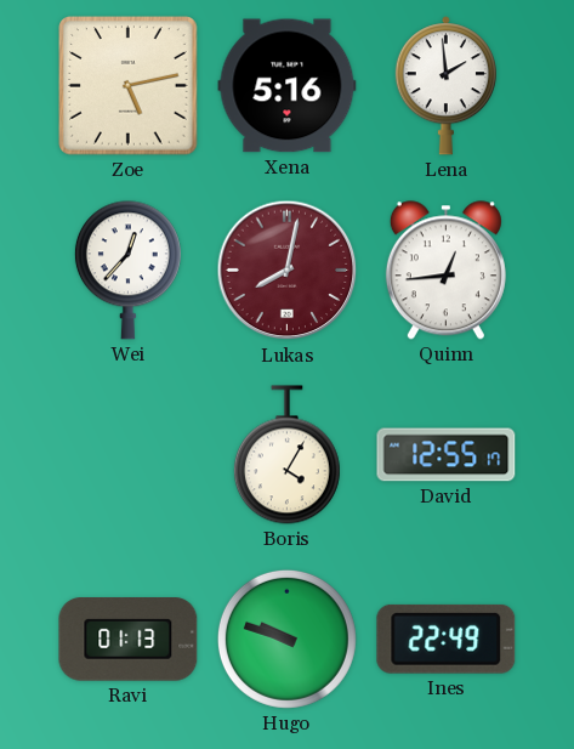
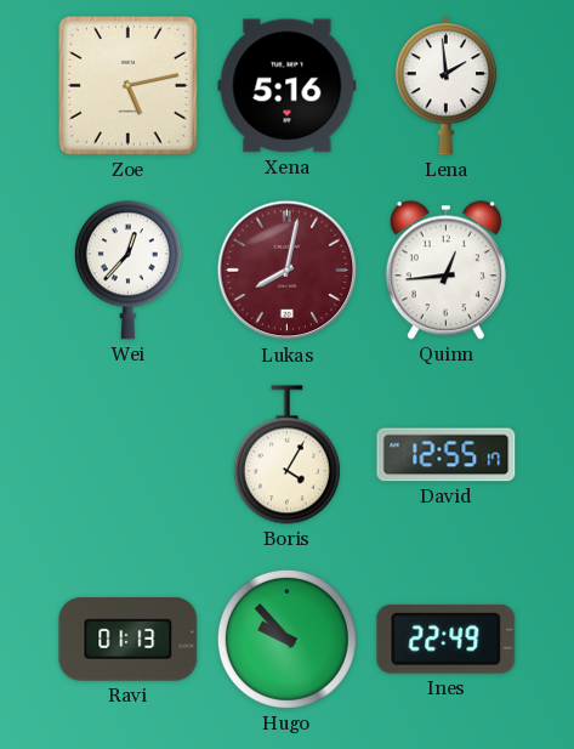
Hugo: 9:48 -> 9:53
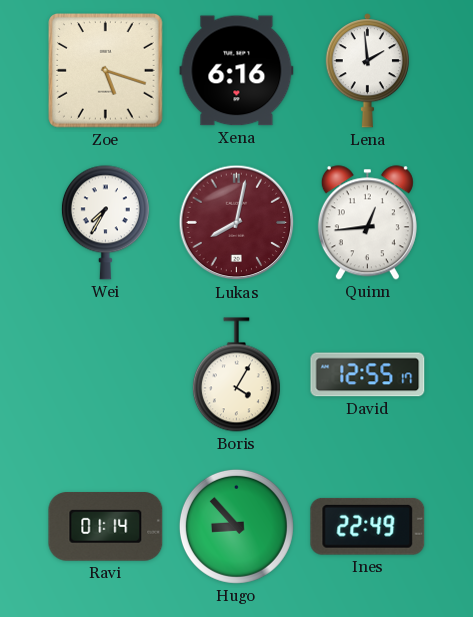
Zoe: 5:13 -> 5:18
Xena: 5:16 -> 6:16
Wei: 12:37 -> 7:35
Ravi: 01:13 -> 01:14
Hugo: 9:53 -> 8:53
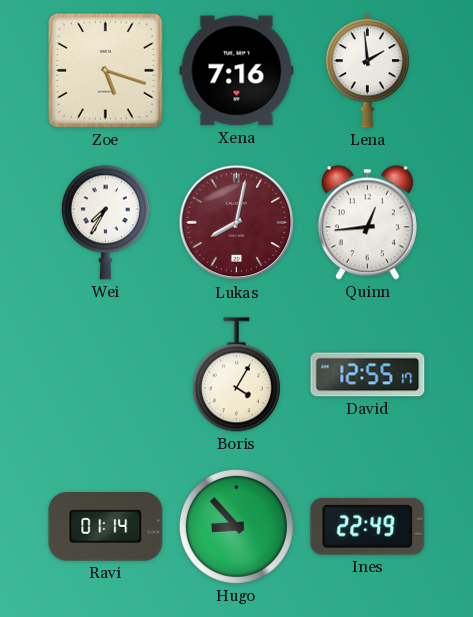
Xena: 6:16 -> 7:16
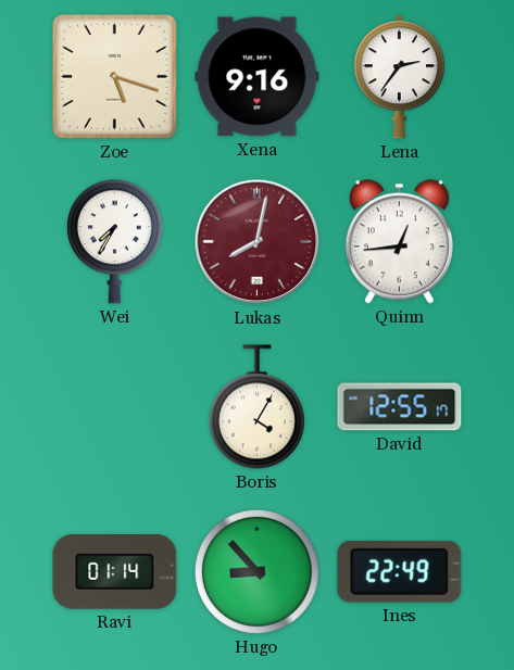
Xena: 7:16 -> 9:16
Lena: 1:59 -> 2:36
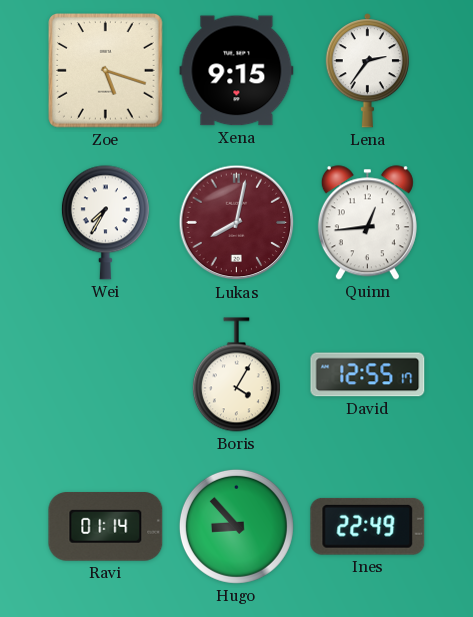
Xena: 9:16 -> 9:15
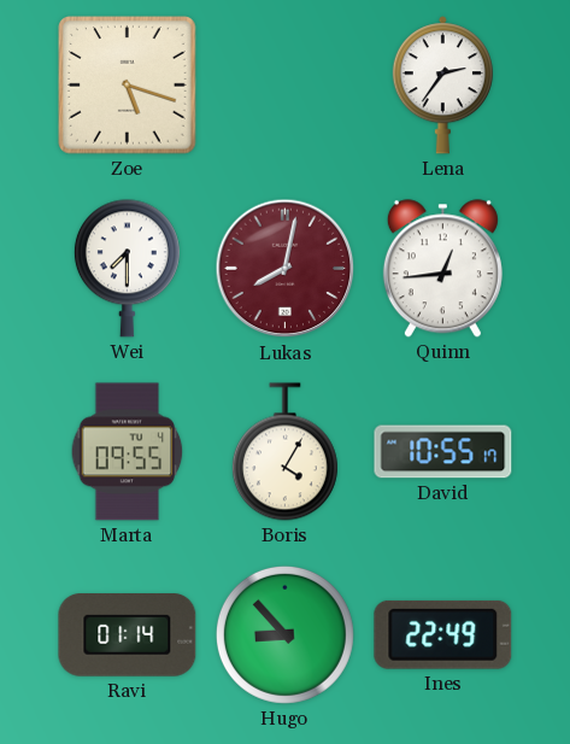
Xena: 9:15 -> none
Wei: 7:35 -> 7:30
Marta: none -> 09:55
David: 12:55 -> 10:55
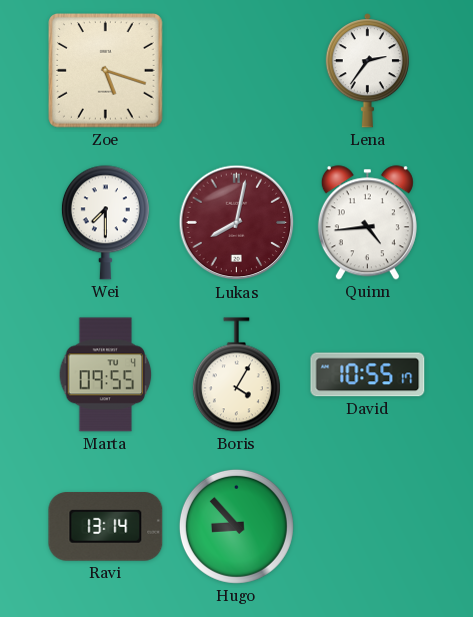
Quinn: 12:44 -> 4:44
Ravi: 01:14 -> 13:14
Ines: 22:49 -> none
